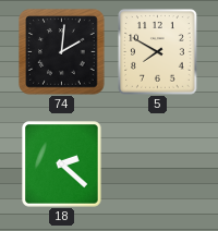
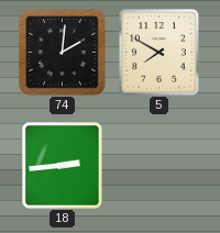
18: 2:22 -> 2:44
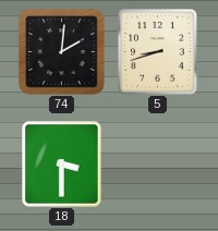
5: 7:50 -> 8:42
18: 2:44 -> 3:30
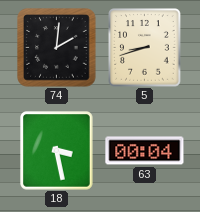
18: 3:30 -> 3:28
63: none -> 00:04
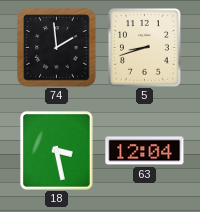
74: 2:01 -> 1:59
63: 00:04 -> 12:04
